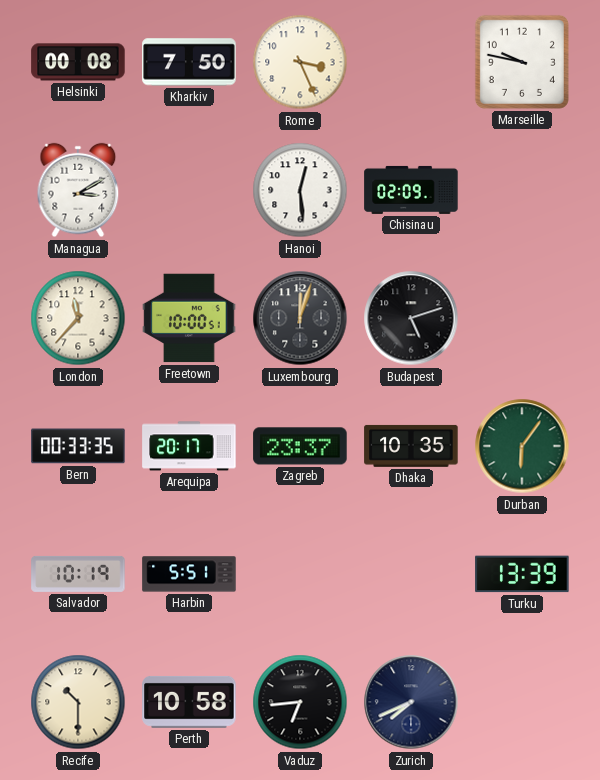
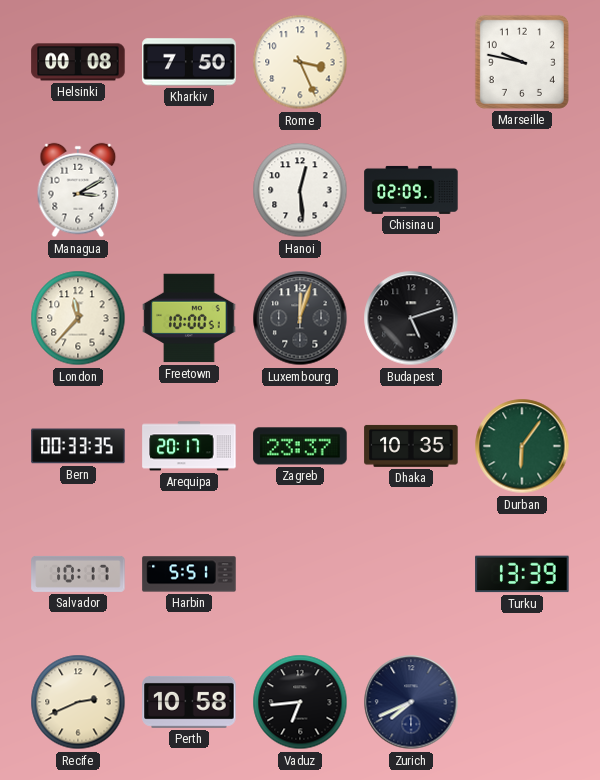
Salvador: 10:19 -> 10:17
Recife: 10:30 -> 2:41
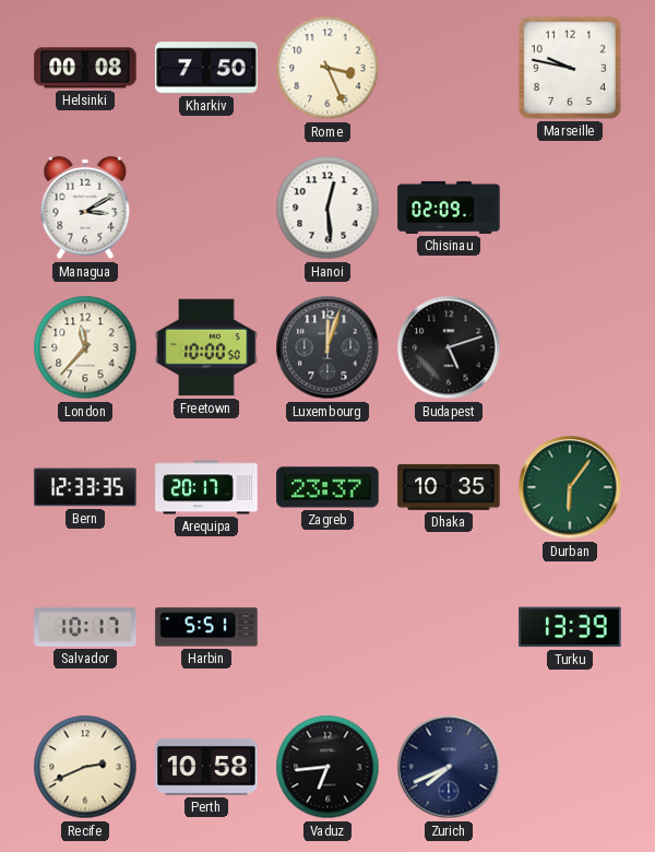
Freetown: 10:00:51 -> 10:00:50
Bern: 00:33 -> 12:33
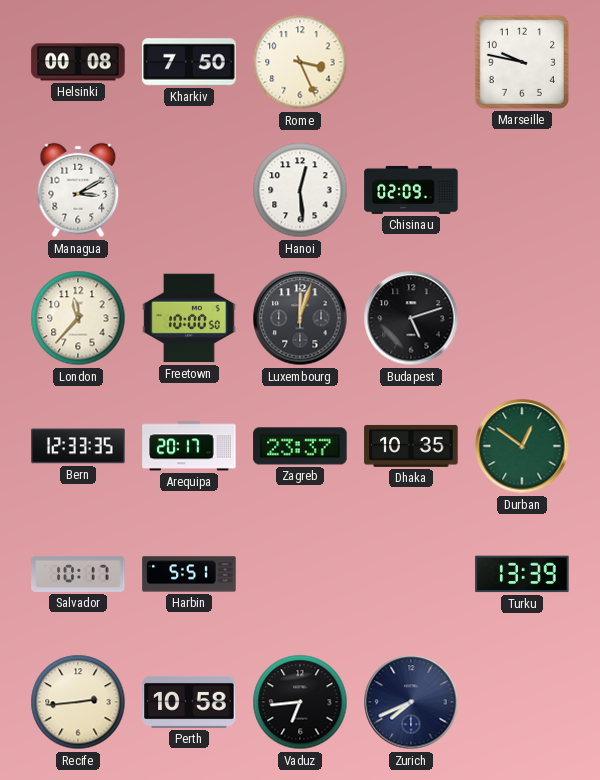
Durban: 6:06 -> 12:51
Recife: 2:41 -> 2:44
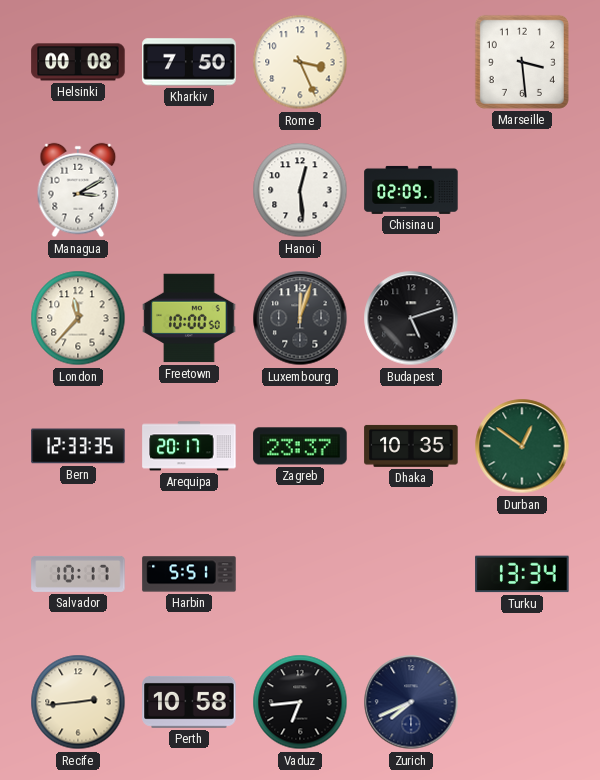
Marseille: 9:47 -> 3:29
Turku: 13:39 -> 13:34
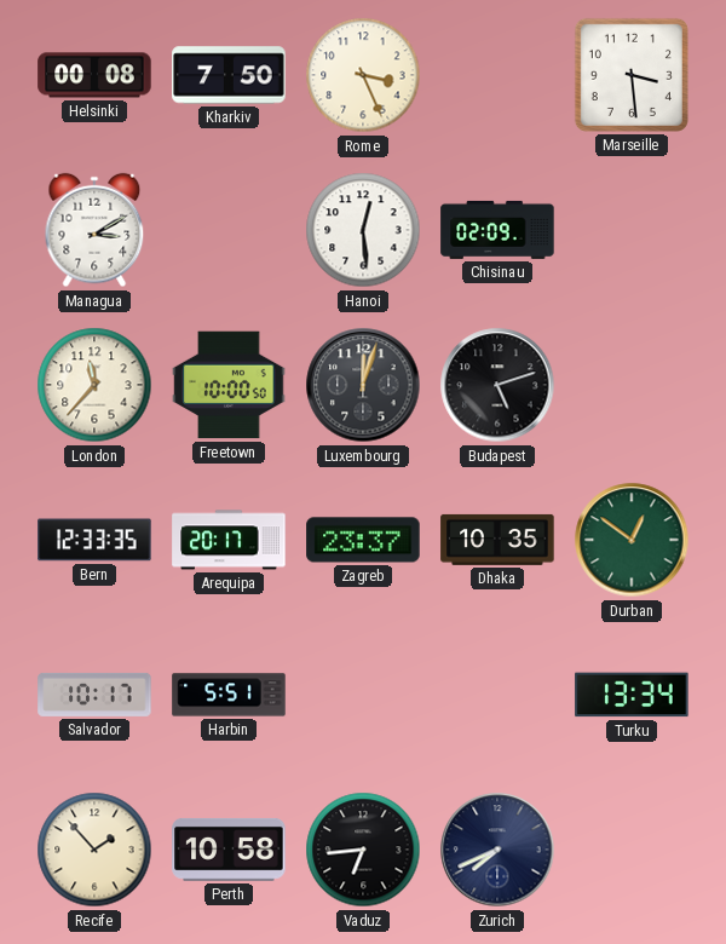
Recife: 2:44 -> 1:53
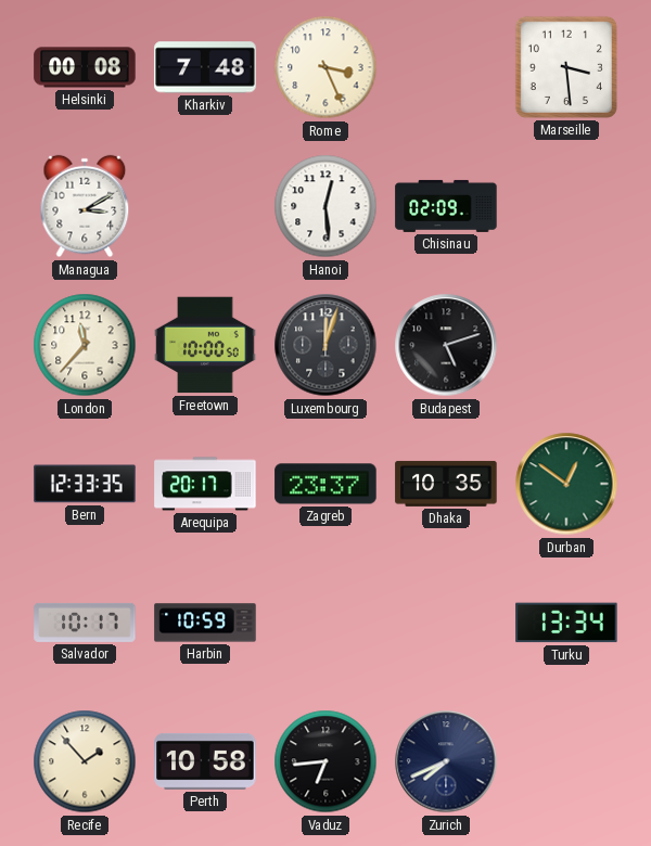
Kharkiv: 7:50 -> 7:48
Harbin: 5:51 -> 10:59
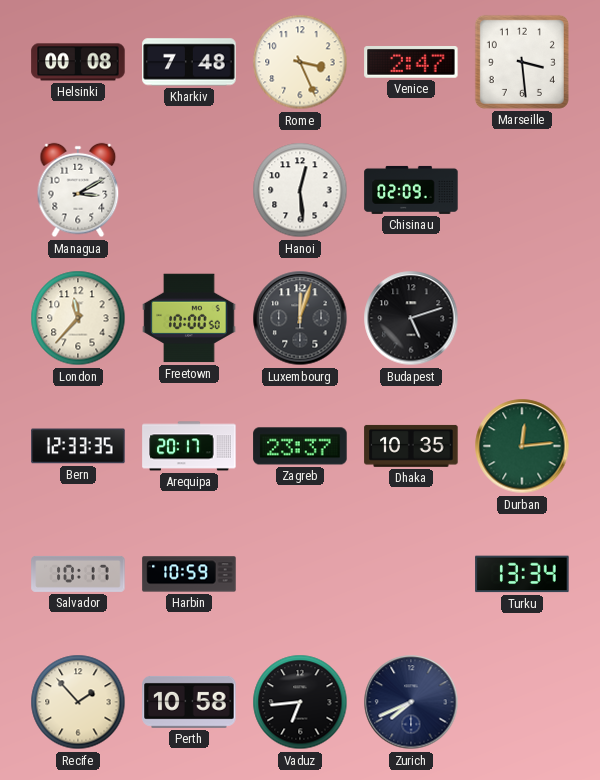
Venice: none -> 2:47
Durban: 12:51 -> 12:14
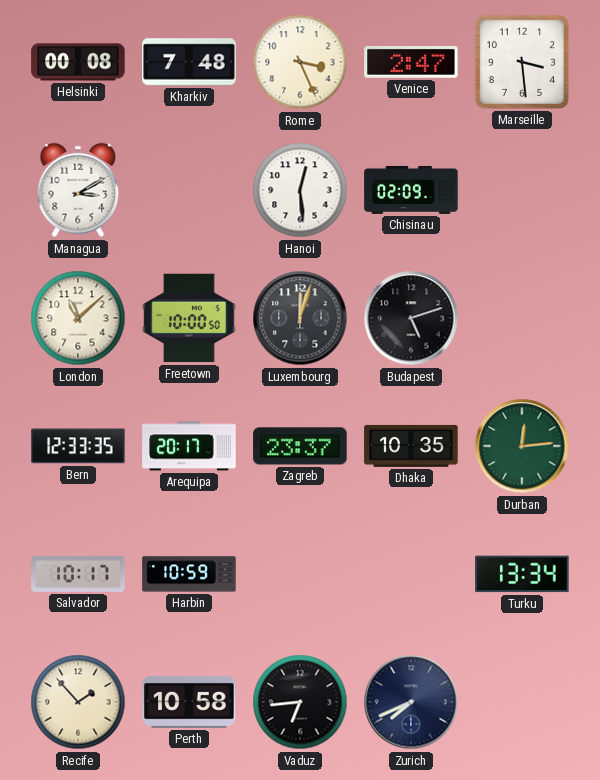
London: 11:37 -> 11:08
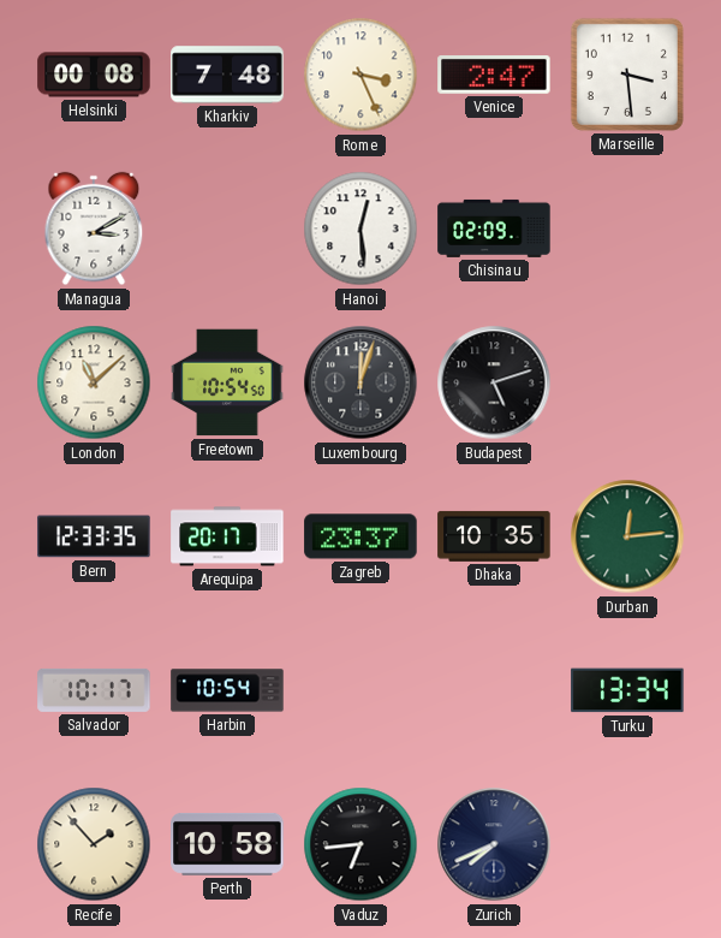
Freetown: 10:00 -> 10:54
Harbin: 10:59 -> 10:54
